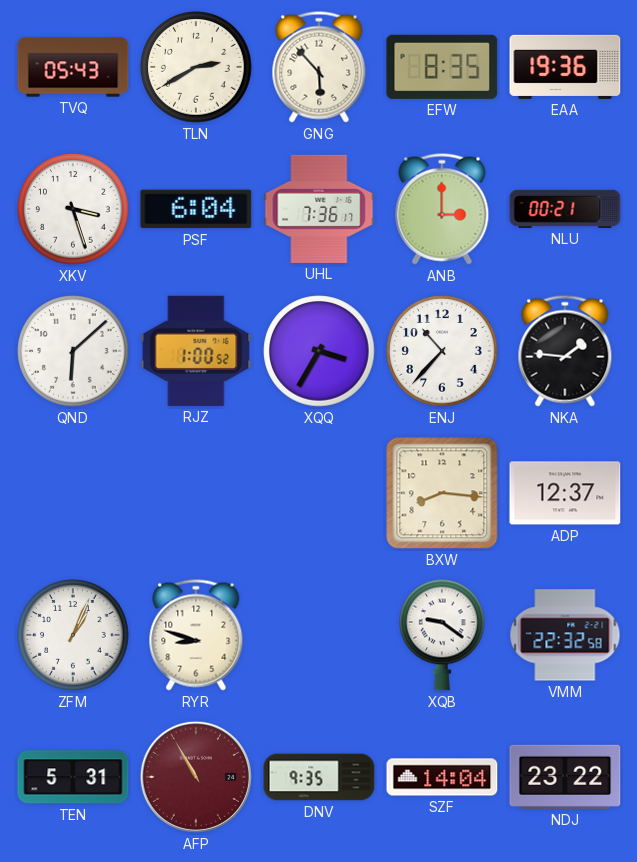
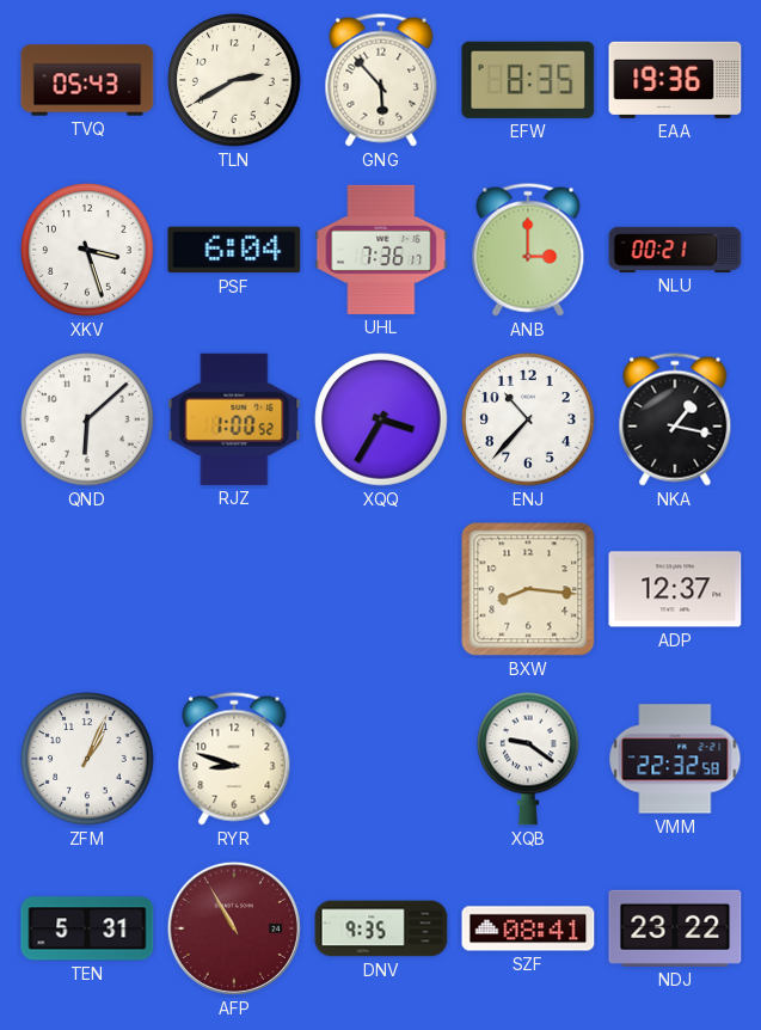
NKA: 1:46 -> 1:17
SZF: 14:04 -> 08:41
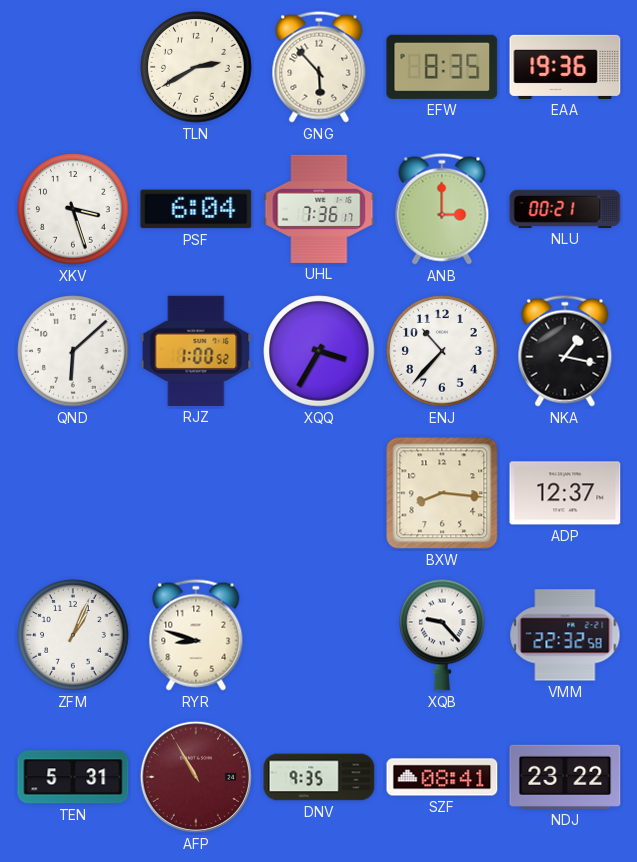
TVQ: 05:43 -> none
XQB: 9:21 -> 9:23
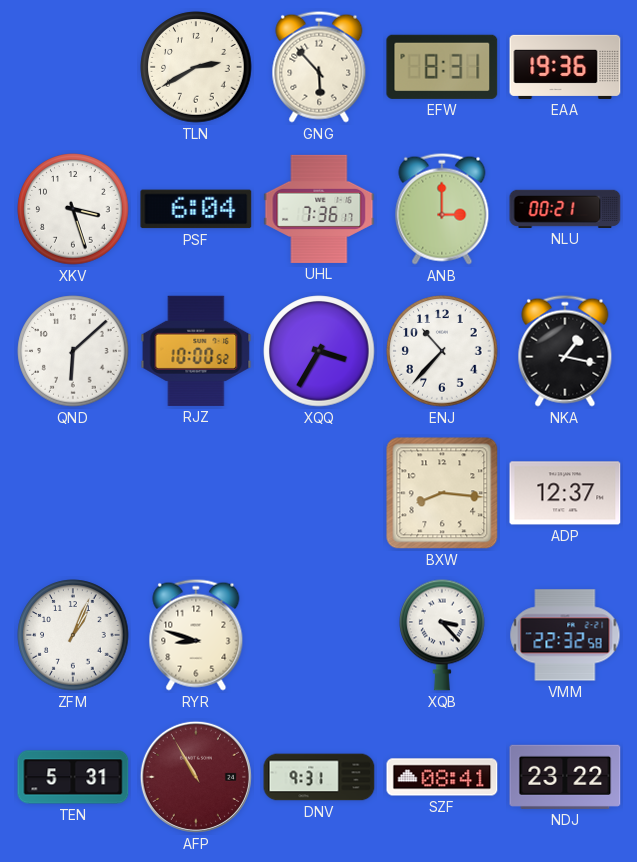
EFW: 8:35 -> 8:31
RJZ: 1:00 -> 10:00
XQB: 9:23 -> 3:23
DNV: 9:35 -> 9:31
